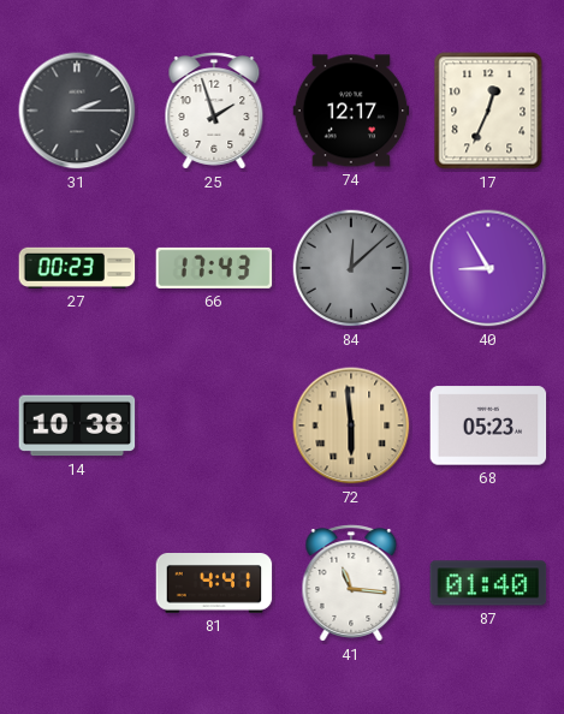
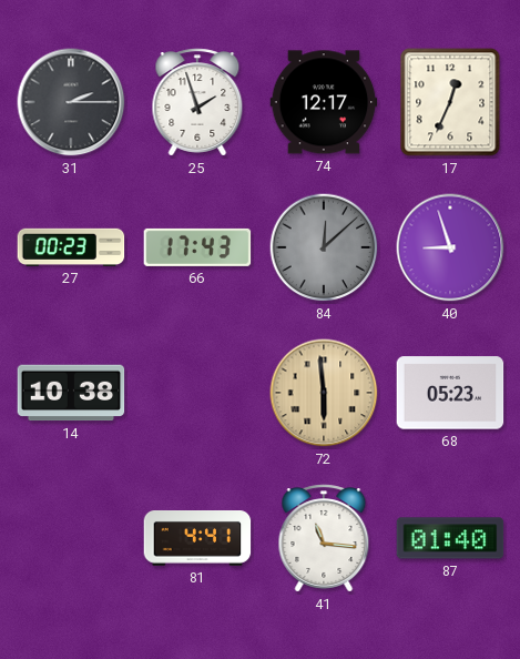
40: 8:55 -> 8:57
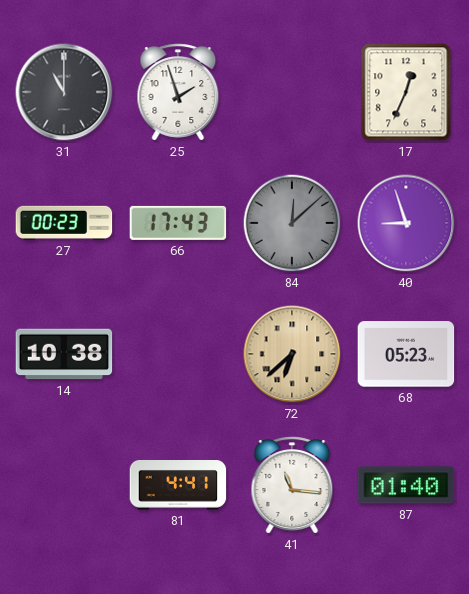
31: 2:15 -> 11:00
74: 12:17 -> none
72: 5:59 -> 6:38
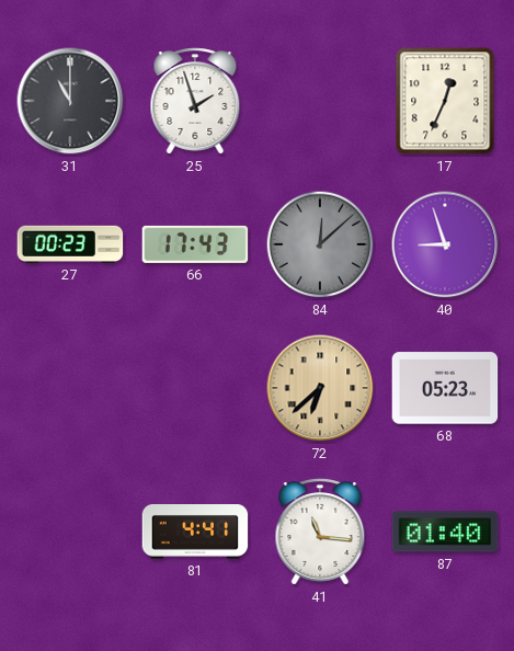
14: 10:38 -> none
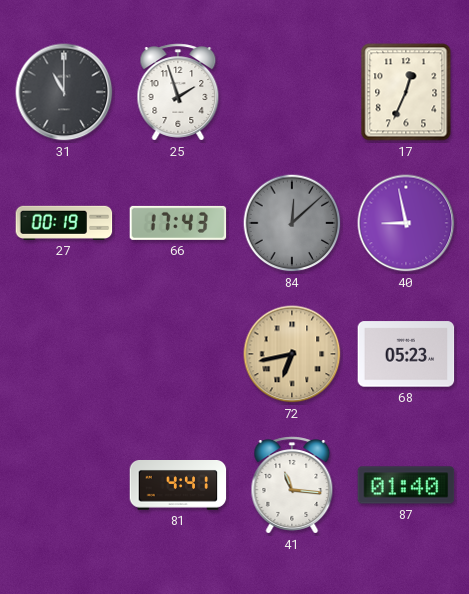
27: 00:23 -> 00:19
40: 8:57 -> 8:58
72: 6:38 -> 6:43
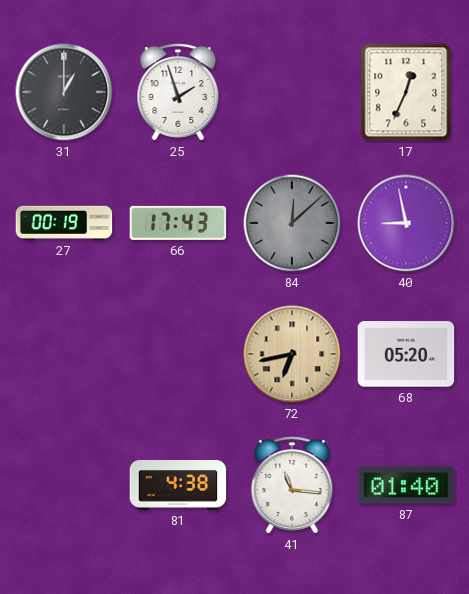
31: 11:00 -> 1:00
68: 05:23 -> 05:20
81: 4:41 -> 4:38
